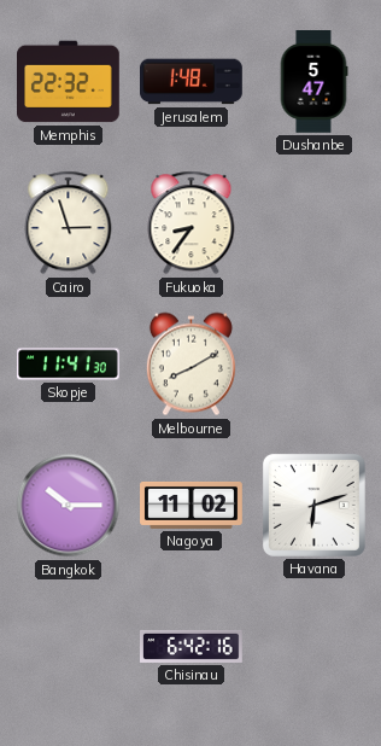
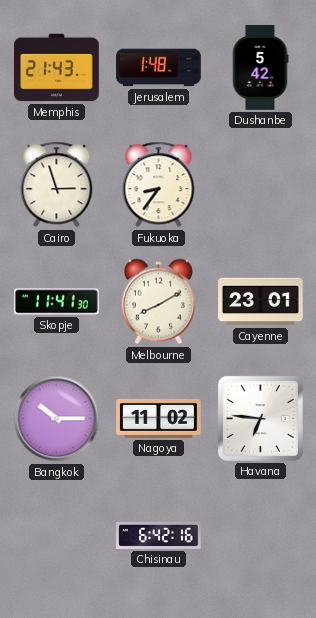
Memphis: 22:32 -> 21:43
Dushanbe: 5:47 -> 5:42
Cayenne: none -> 23:01
Havana: 6:12 -> 6:46
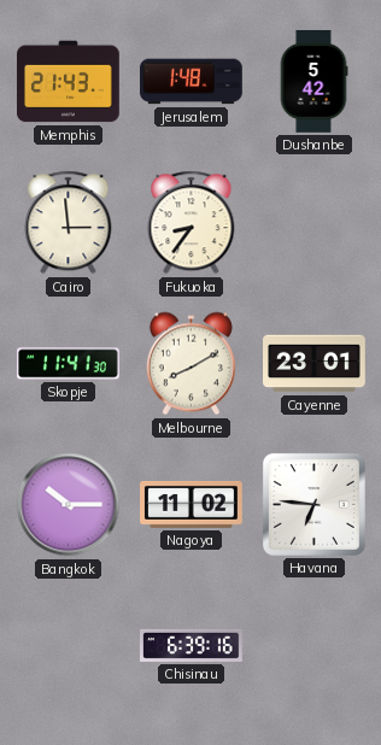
Cairo: 2:57 -> 2:59
Chisinau: 6:42 -> 6:39
